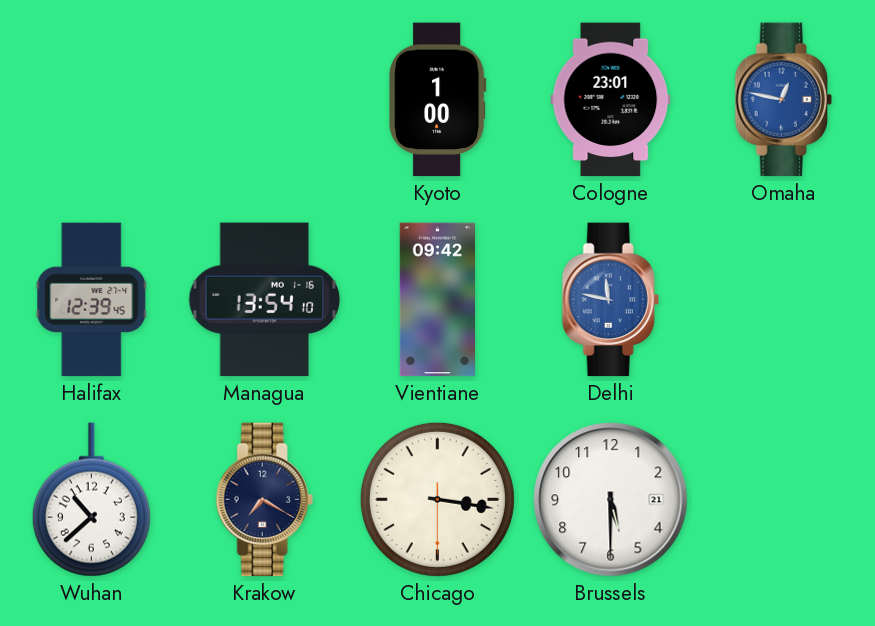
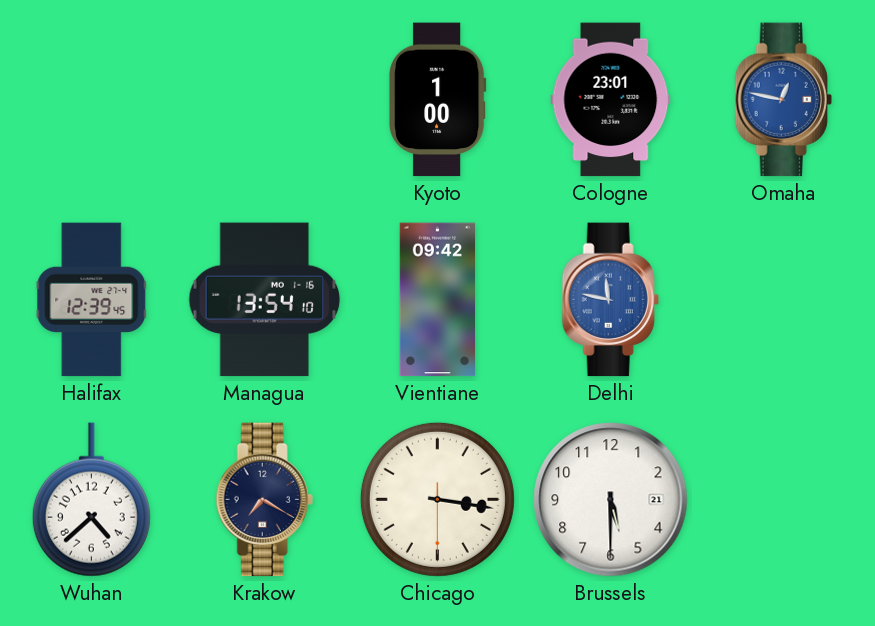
Wuhan: 10:38 -> 4:38
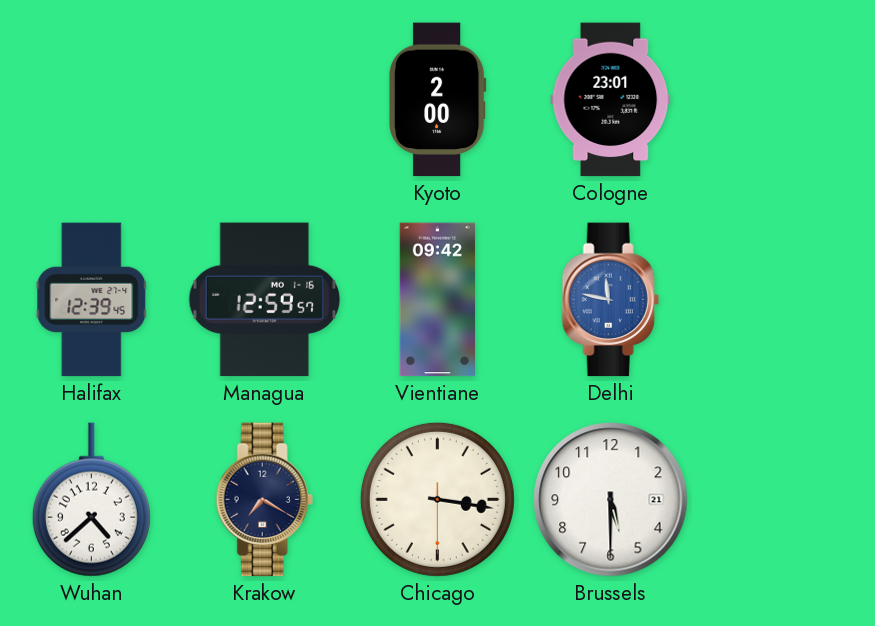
Kyoto: 1:00 -> 2:00
Omaha: 12:47 -> none
Managua: 13:54 -> 12:59
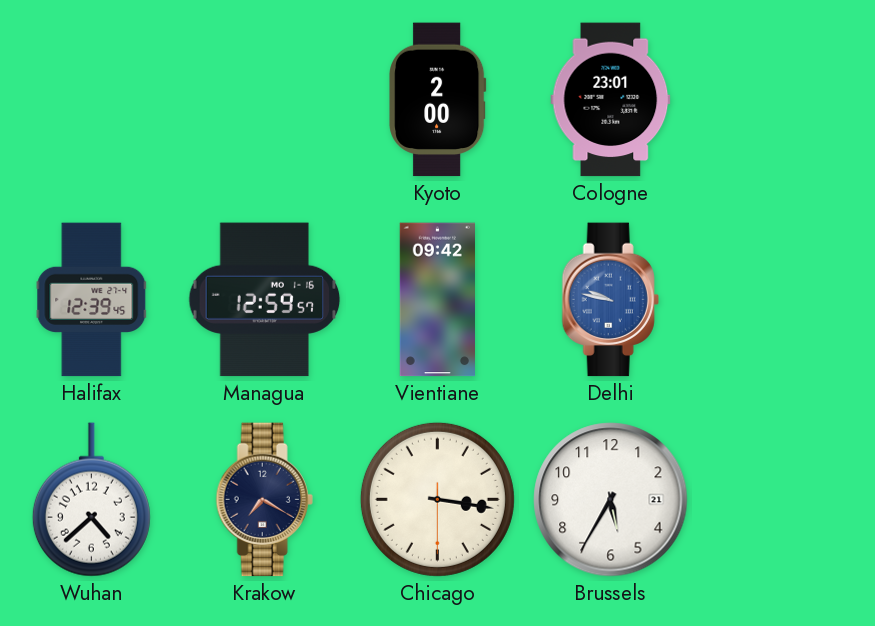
Delhi: 11:47 -> 9:47
Brussels: 5:30 -> 5:35
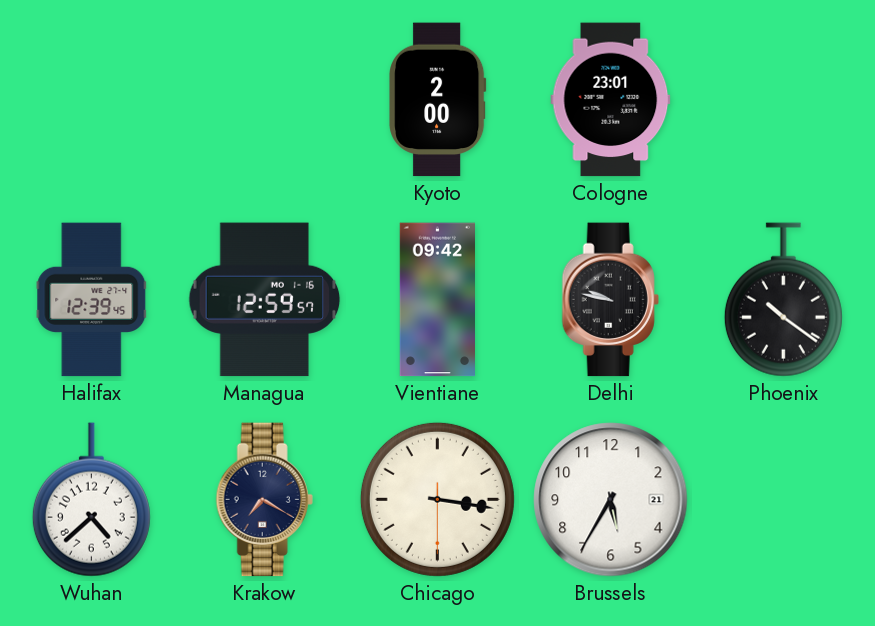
Delhi dial: blue -> black
Phoenix: none -> 10:21
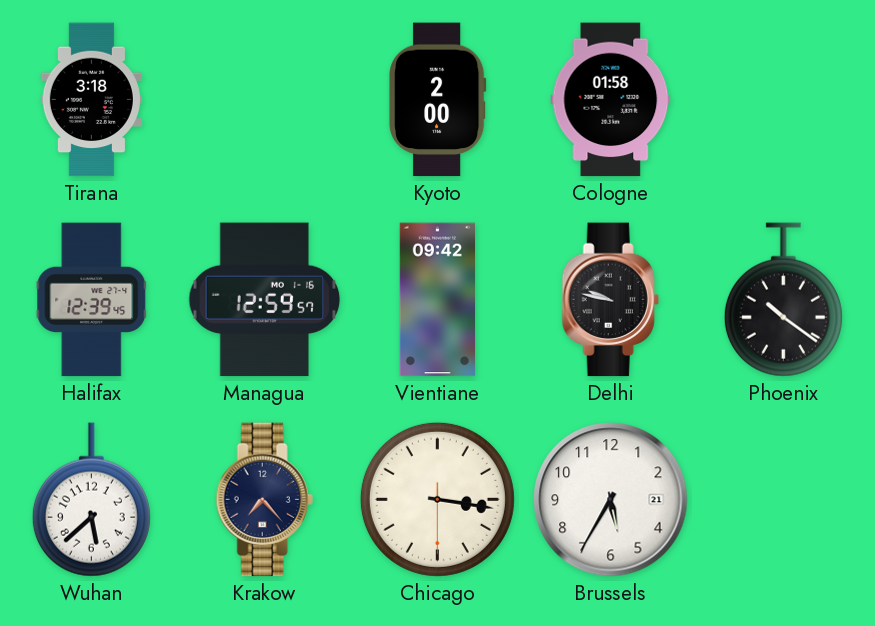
Tirana: none -> 3:18
Cologne: 23:01 -> 01:58
Wuhan: 4:38 -> 5:38
Krakow: 7:20 -> 7:23
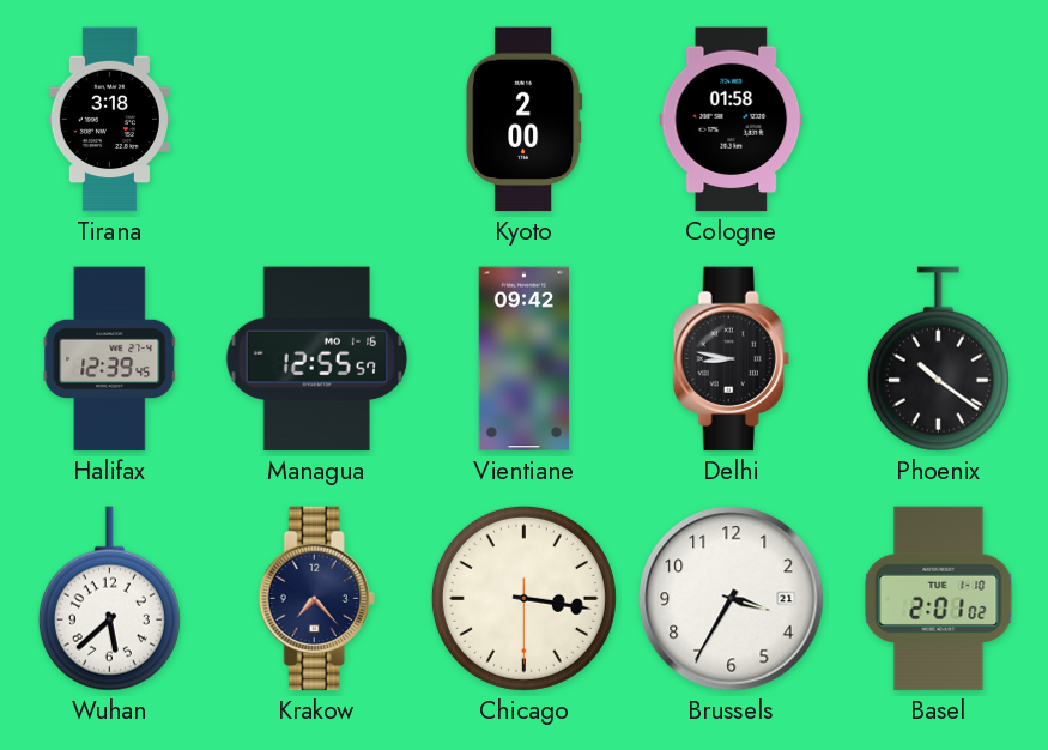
Managua: 12:59 -> 12:55
Delhi: 9:47 -> 8:47
Brussels: 5:35 -> 3:35
Basel: none -> 2:01
